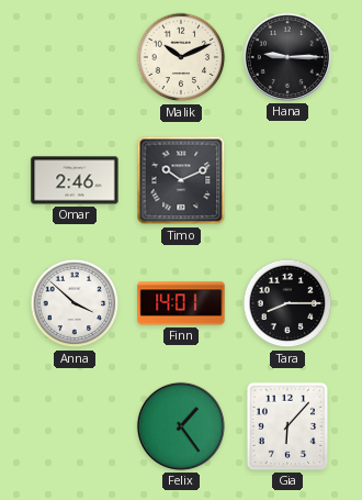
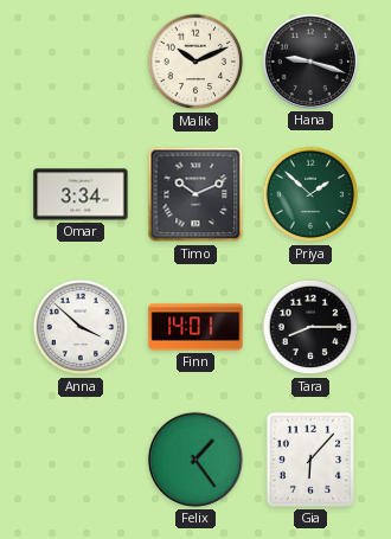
Hana: 9:15 -> 9:18
Omar: 2:46 -> 3:34
Priya: none -> 1:52
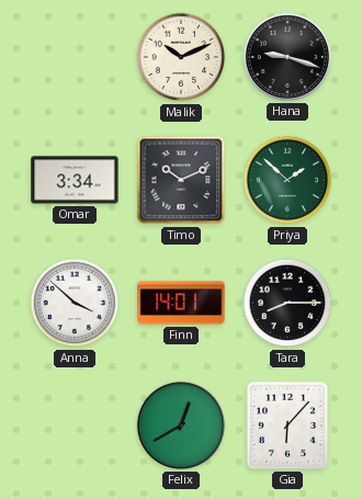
Felix: 1:24 -> 12:40
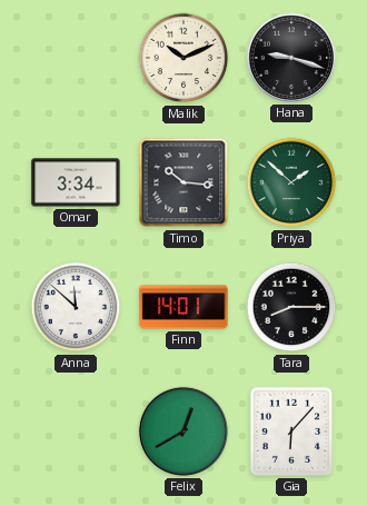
Timo: 10:11 -> 10:16
Anna: 3:52 -> 11:52
